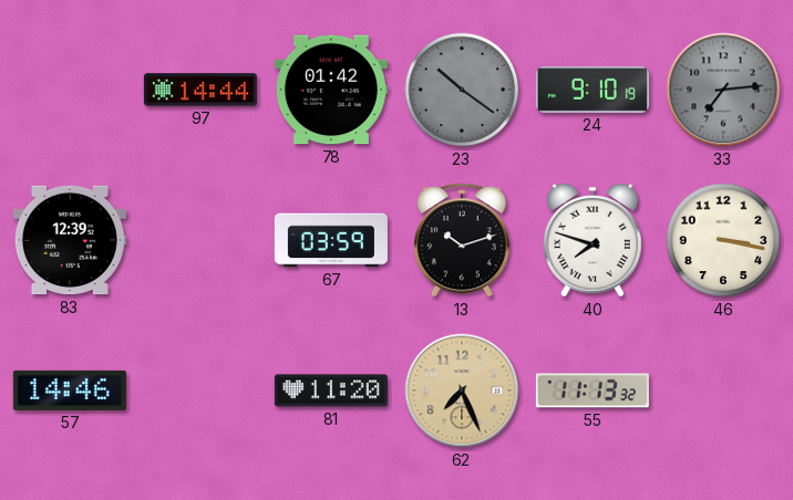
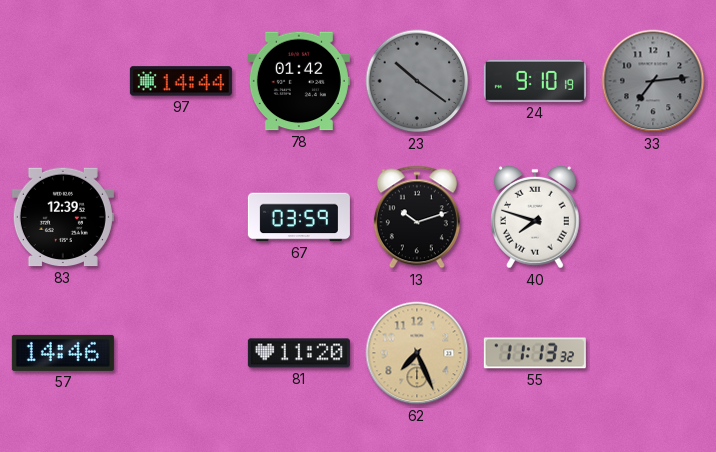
46: 3:17 -> none
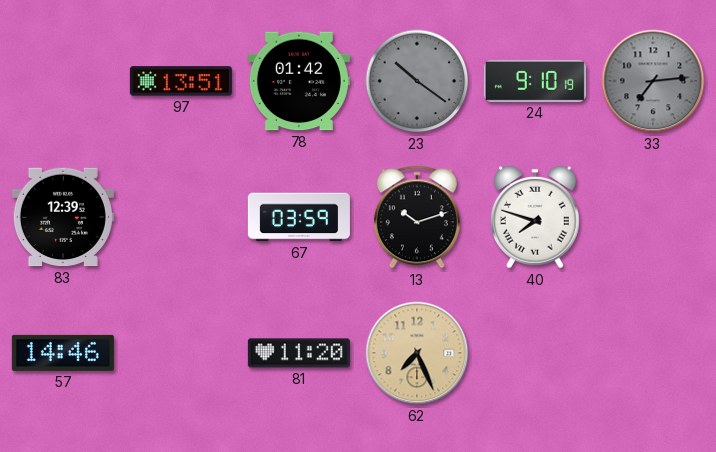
97: 14:44 -> 13:51
55: 11:13 -> none
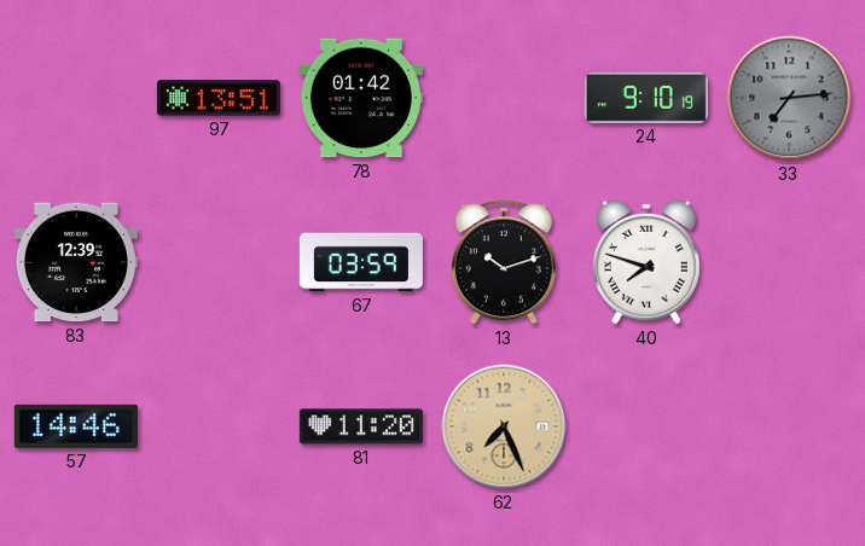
23: 10:21 -> none
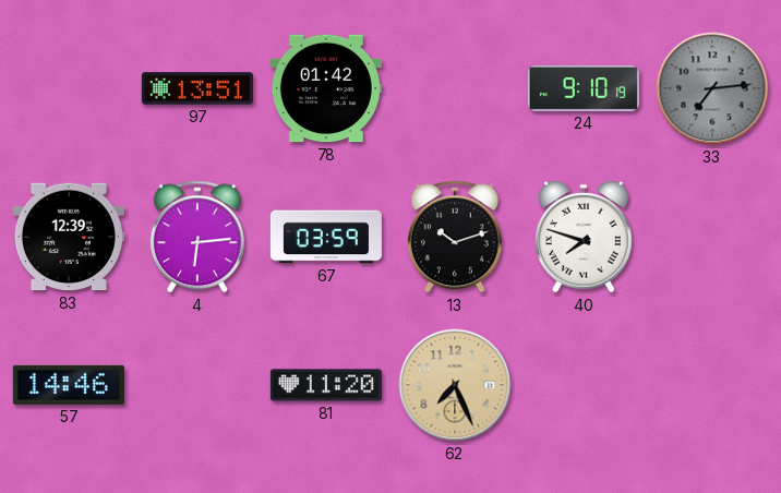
4: none -> 6:14
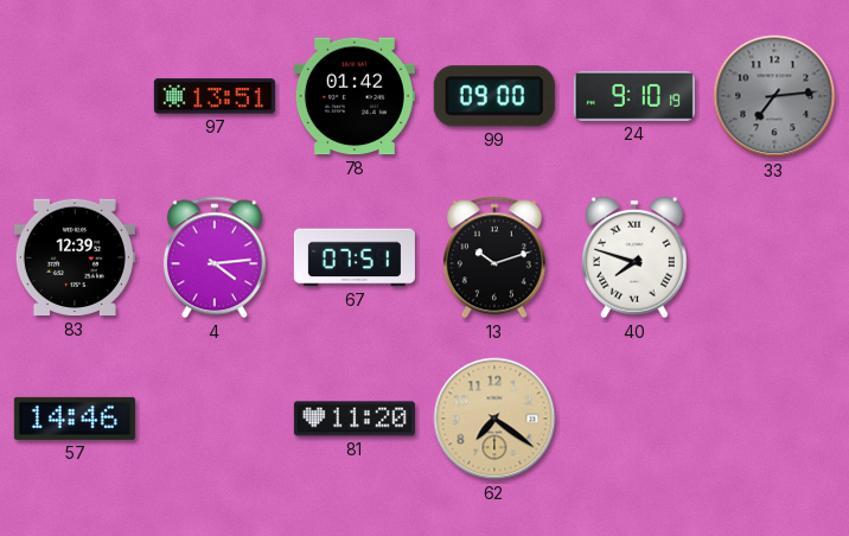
99: none -> 09:00
4: 6:14 -> 4:14
67: 03:59 -> 07:51
62: 7:26 -> 7:21
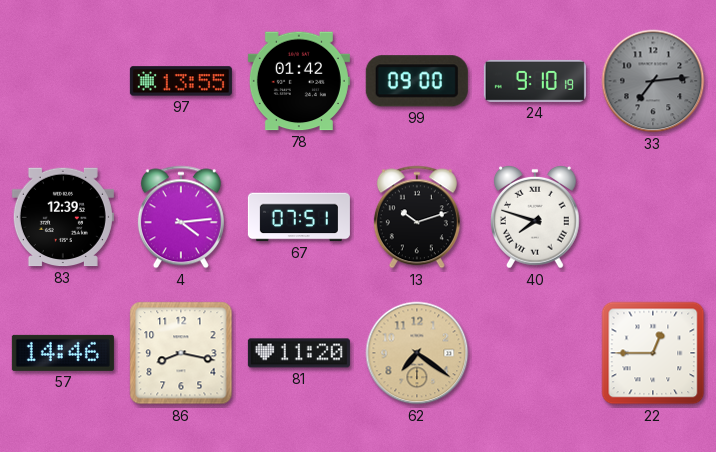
97: 13:51 -> 13:55
86: none -> 8:17
22: none -> 12:45
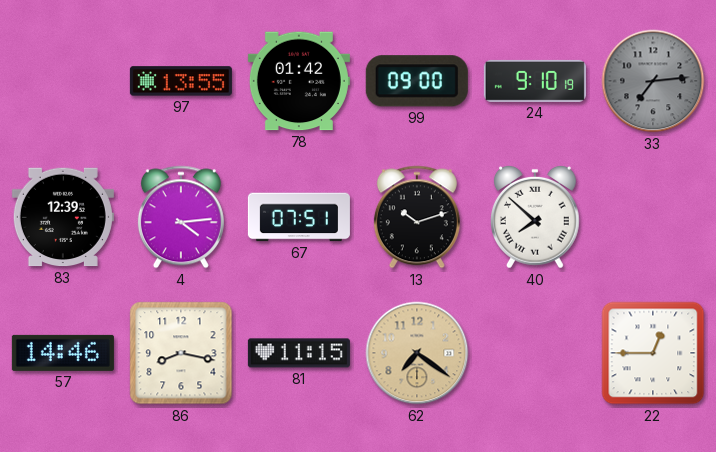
40: 7:48 -> 7:52
81: 11:20 -> 11:15
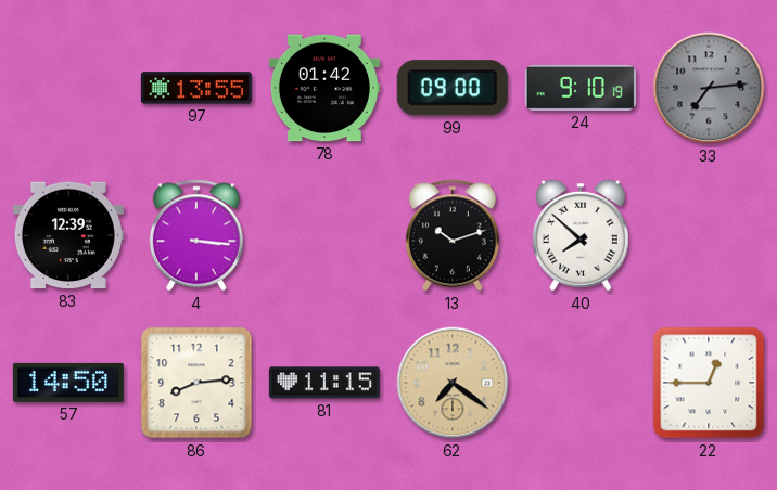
4: 4:14 -> 3:16
67: 07:51 -> none
57: 14:46 -> 14:50
86: 8:17 -> 8:14
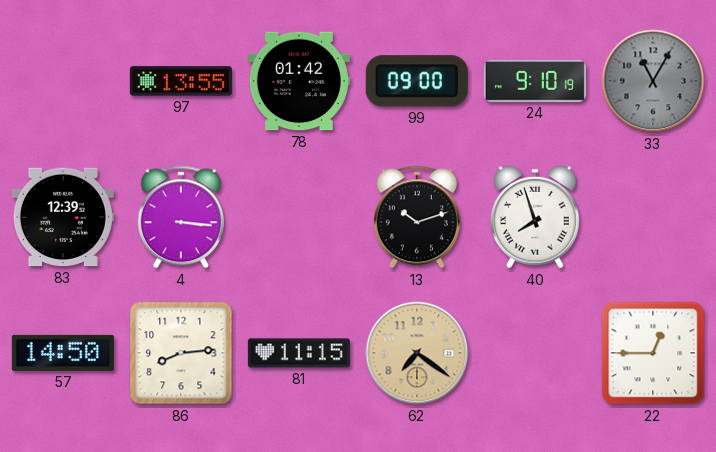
33: 7:14 -> 11:05
40: 7:52 -> 7:57
